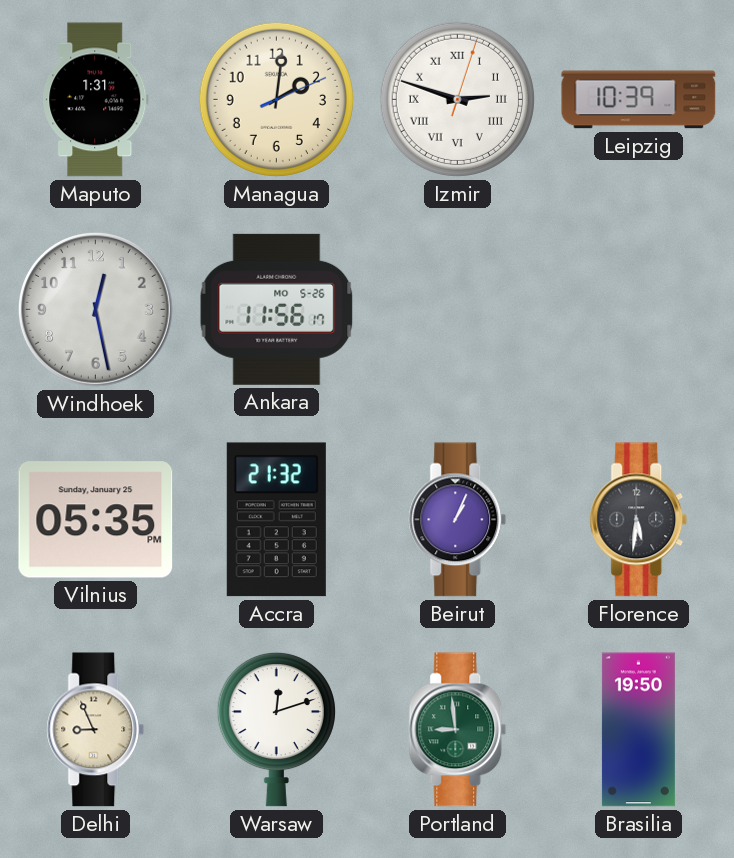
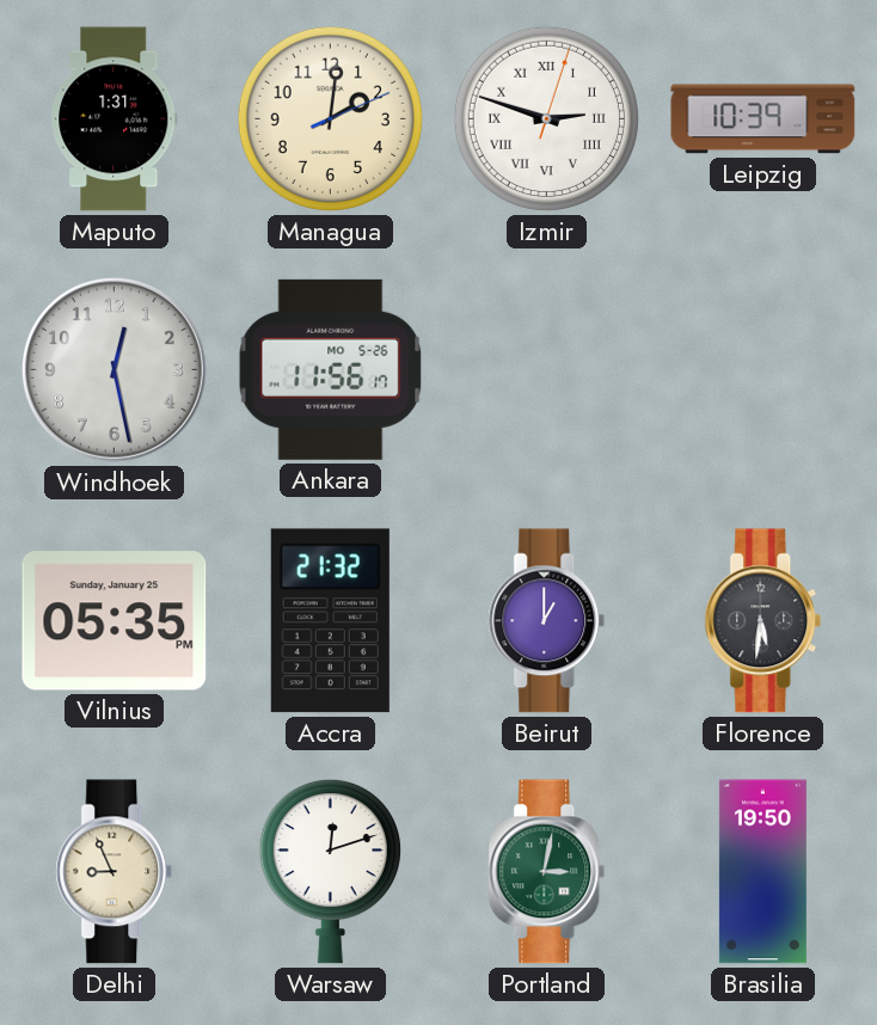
Beirut: 1:04 -> 1:00
Portland: 8:59 -> 3:02
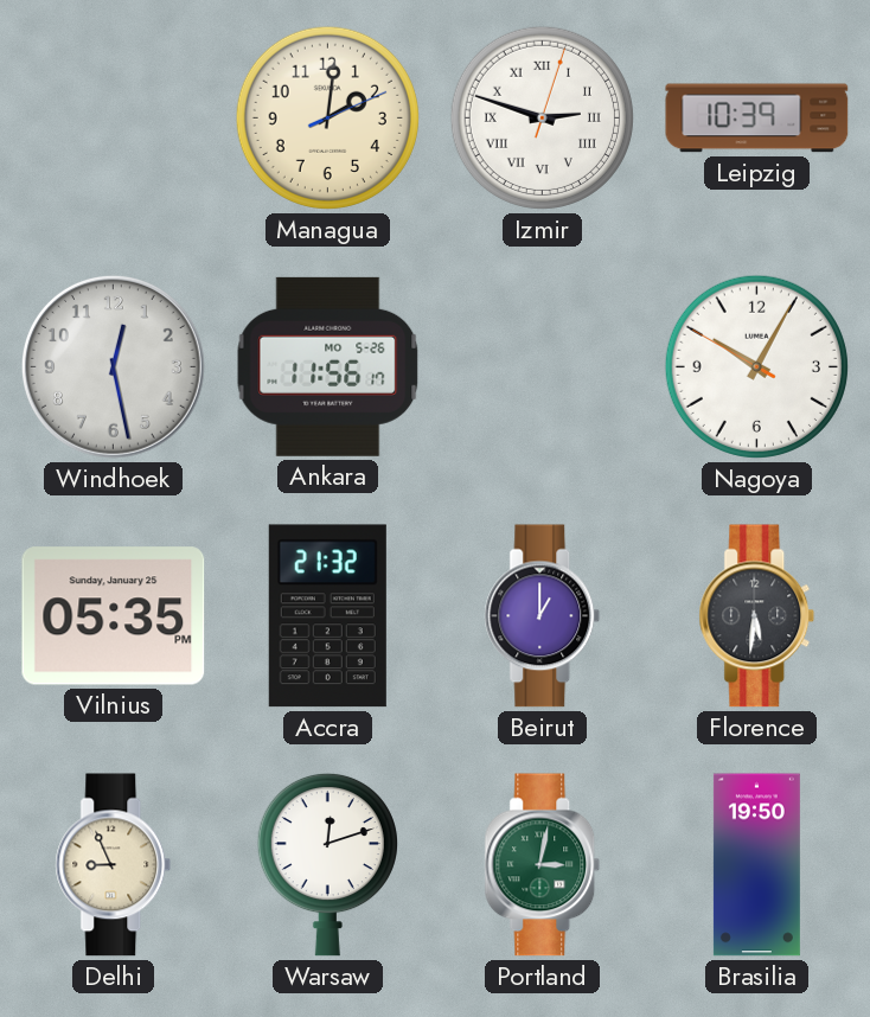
Maputo: 1:31 -> none
Nagoya: none -> 10:04
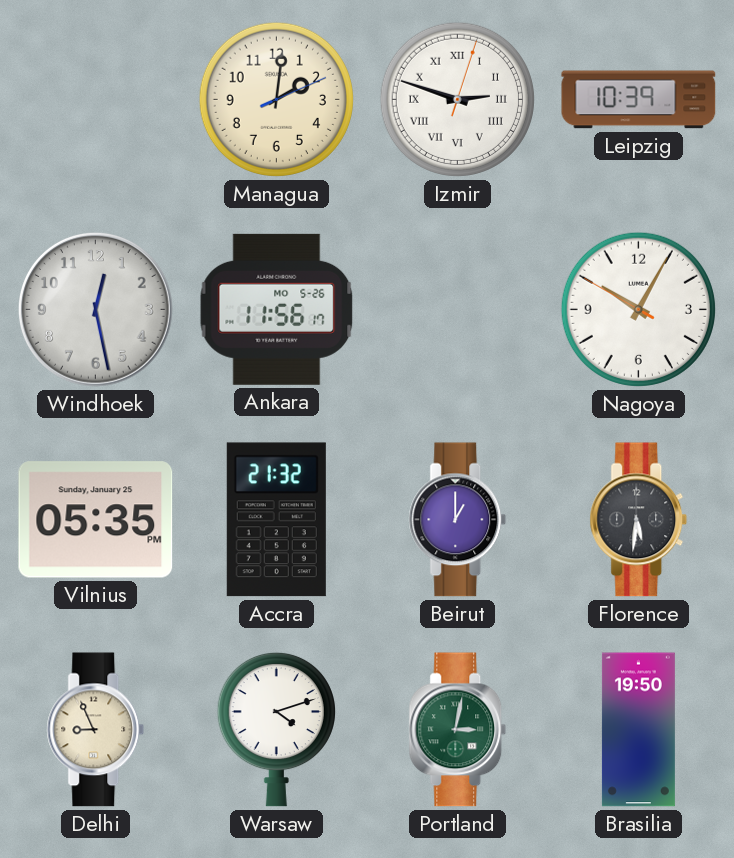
Warsaw: 12:12 -> 4:12
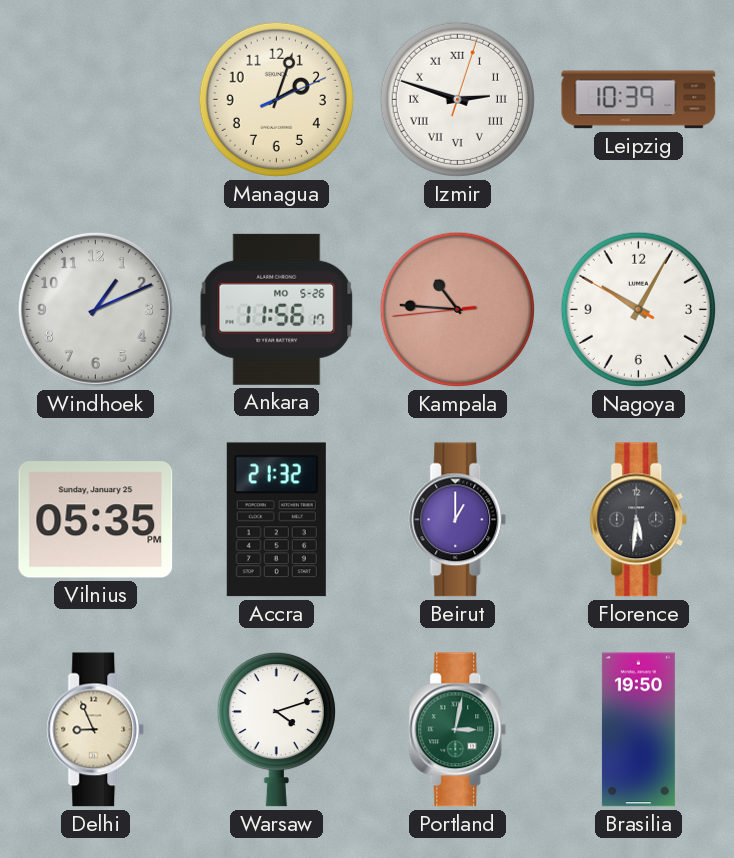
Managua: 2:01 -> 2:03
Windhoek: 12:28 -> 1:11
Kampala: none -> 10:45
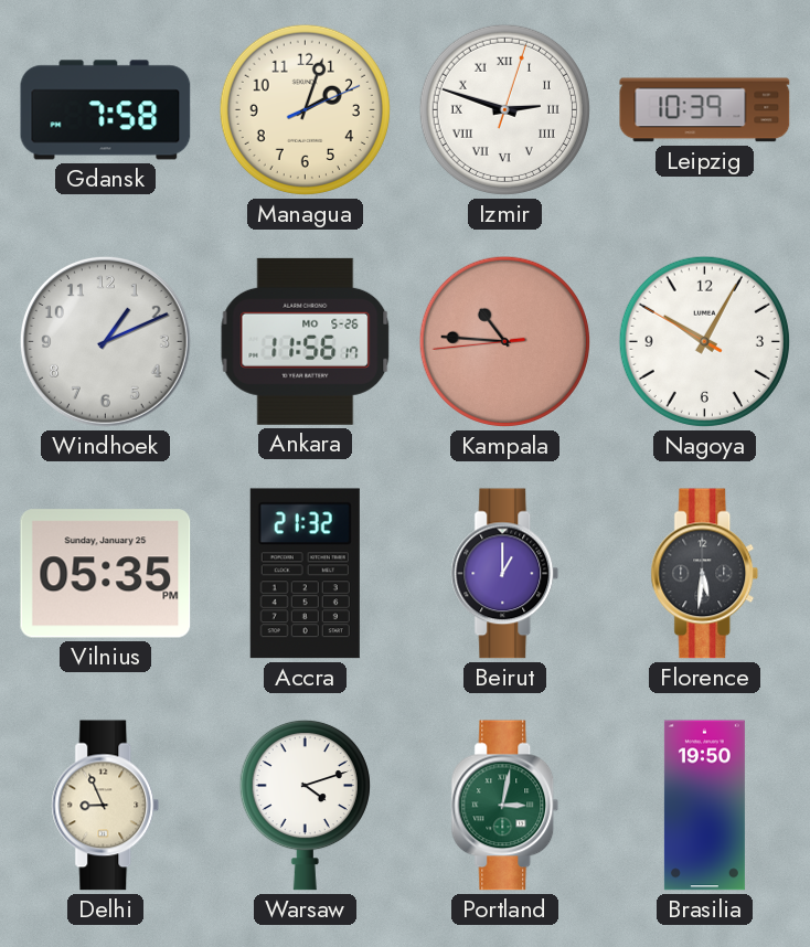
Gdansk: none -> 7:58
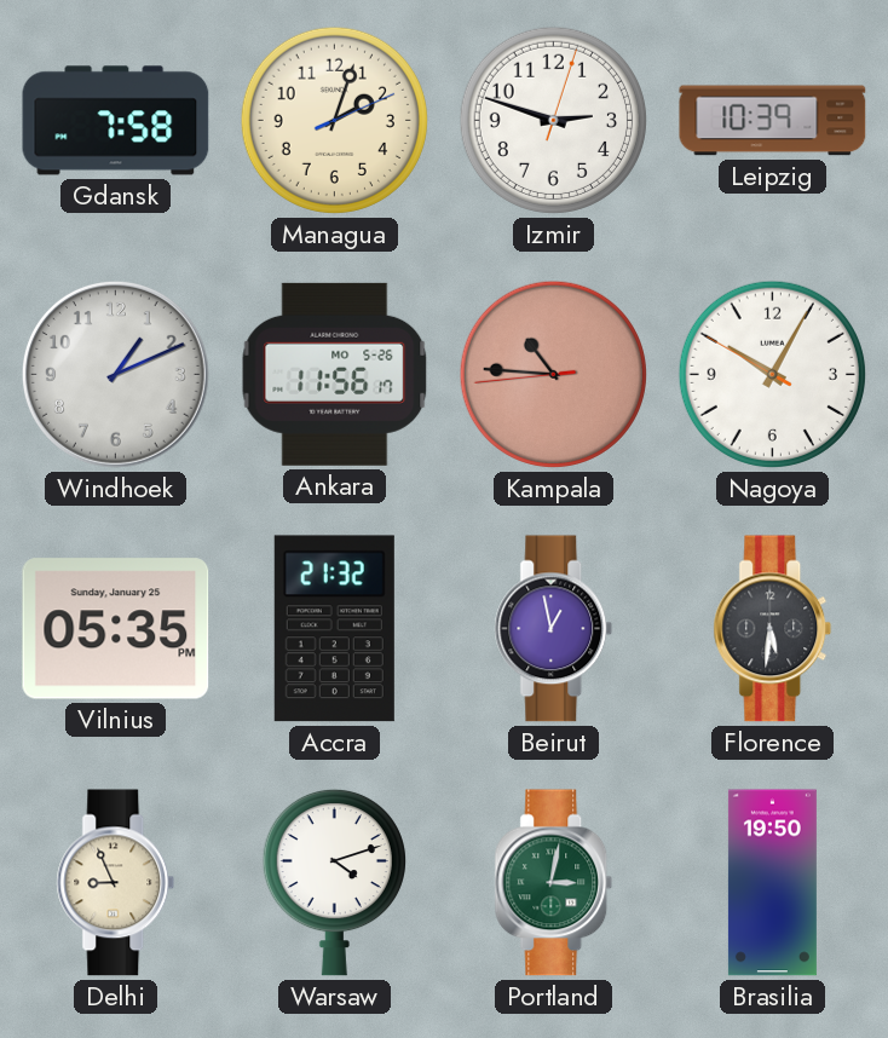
Izmir numerals: Roman -> Arabic
Beirut: 1:00 -> 12:58
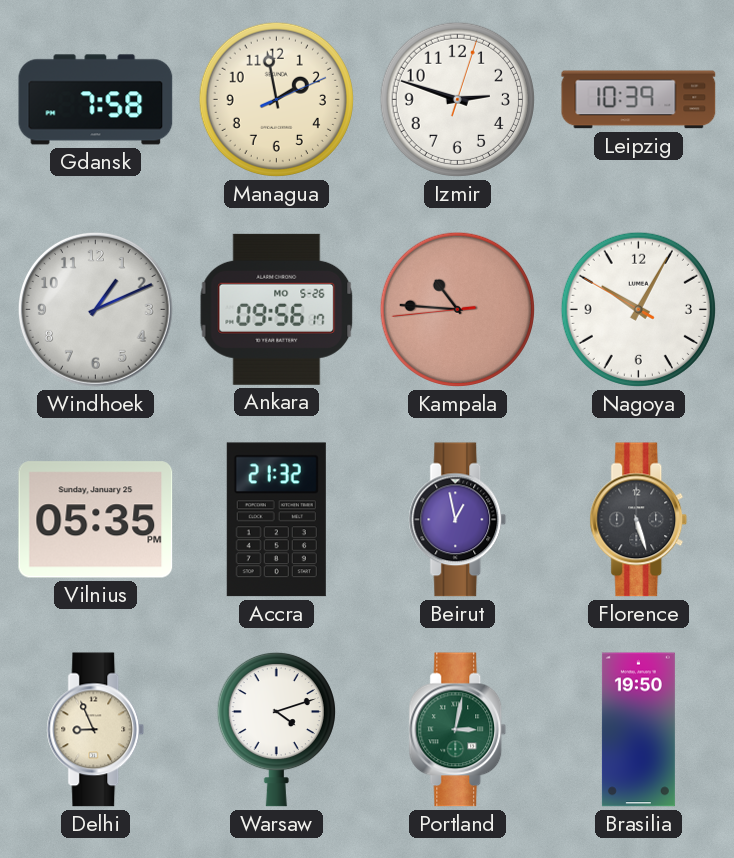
Managua: 2:03 -> 1:58
Ankara: 11:56 -> 09:56
Florence: 5:31 -> 5:27
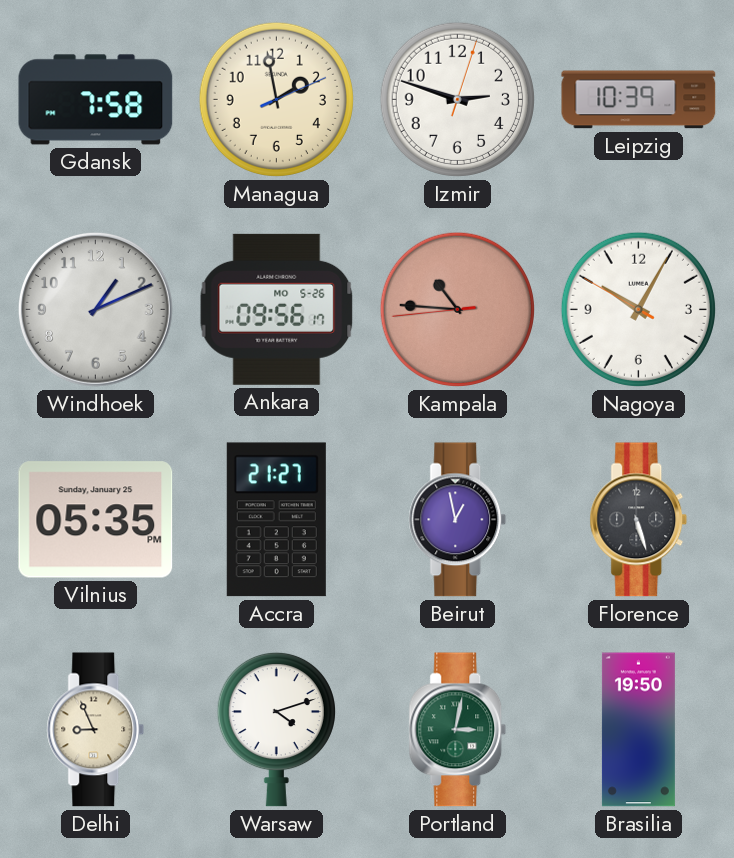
Accra: 21:32 -> 21:27
